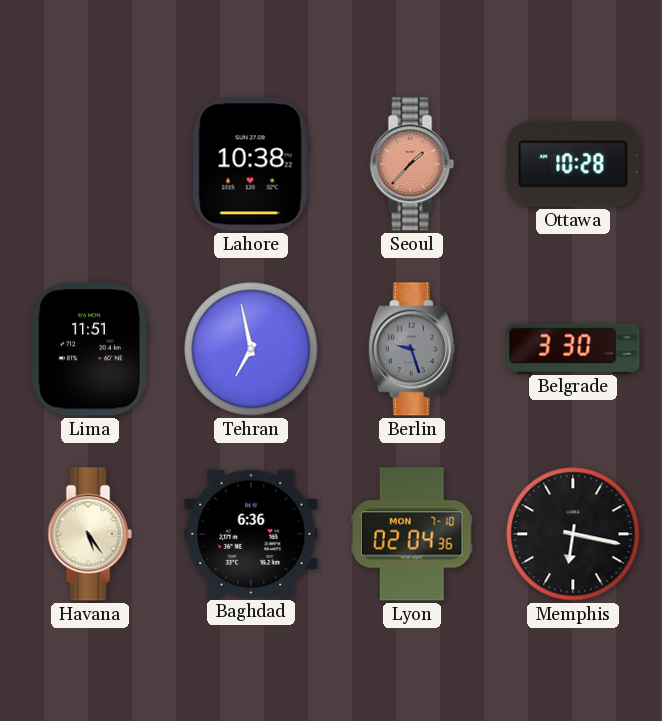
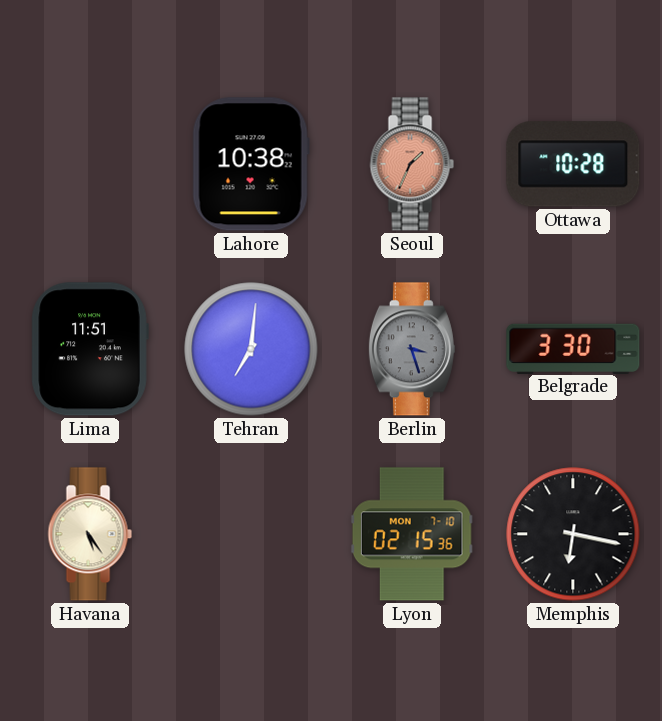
Seoul: 1:37 -> 1:34
Tehran: 6:58 -> 7:01
Berlin: 9:27 -> 3:27
Baghdad: 6:36 -> none
Lyon: 02:04 -> 02:15
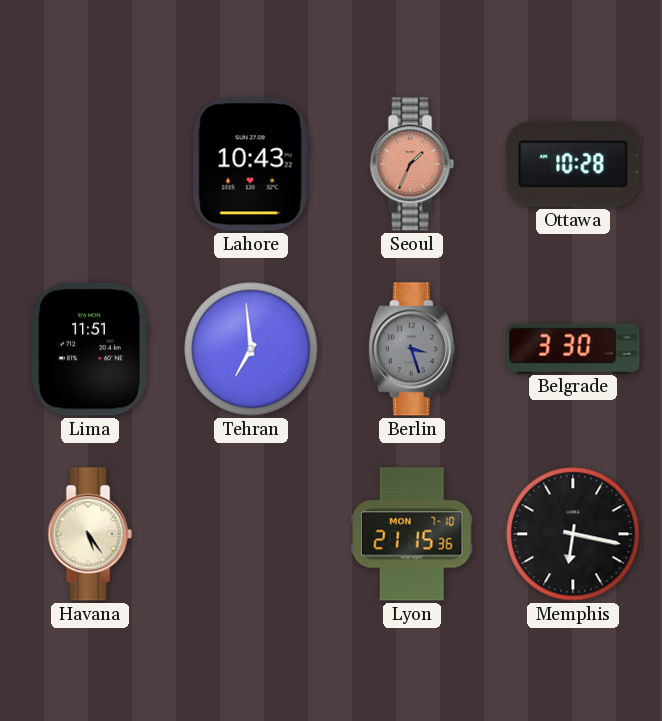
Lahore: 10:38 -> 10:43
Tehran: 7:01 -> 6:59
Lyon: 02:15 -> 21:15
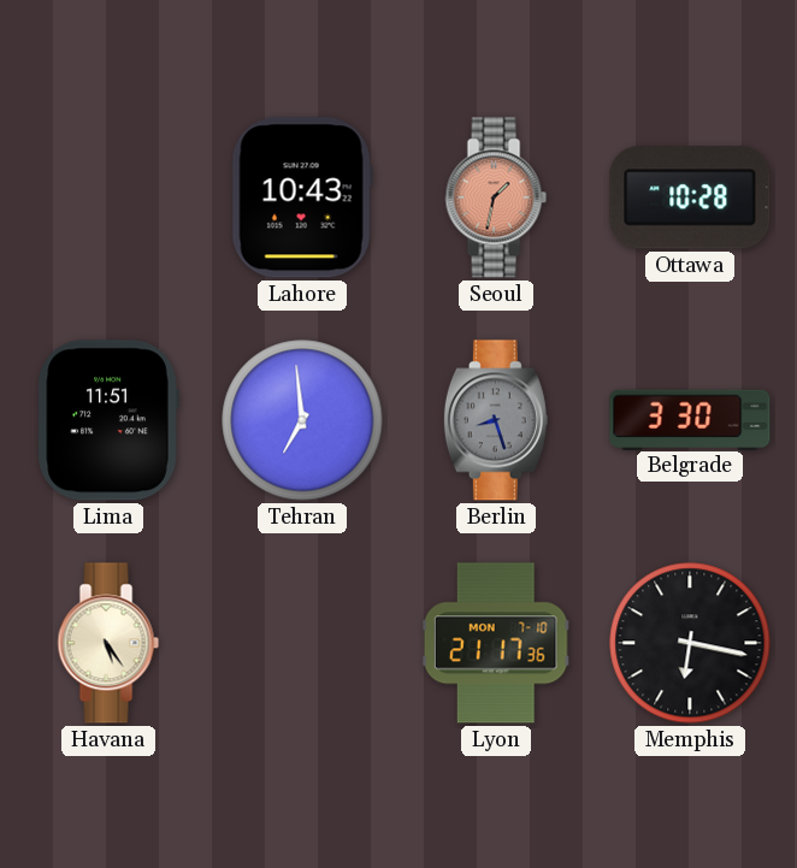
Seoul: 1:34 -> 1:32
Berlin: 3:27 -> 8:27
Lyon: 21:15 -> 21:17
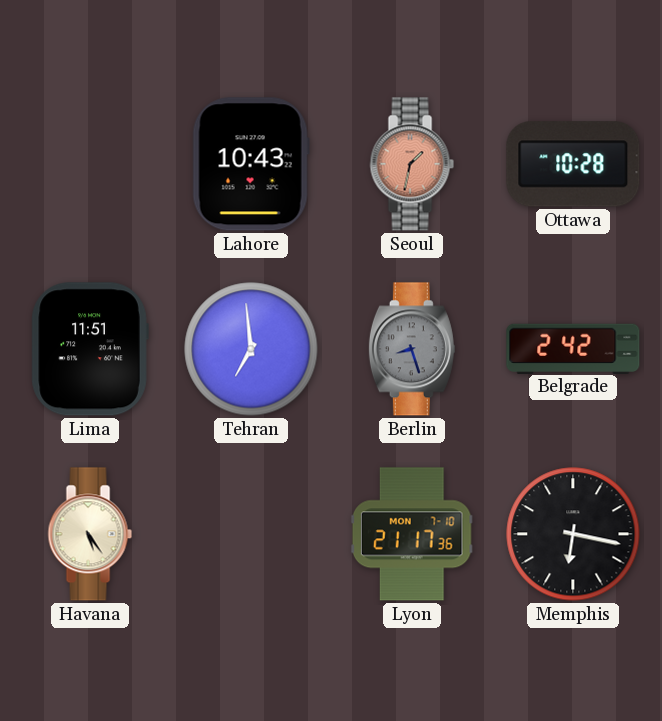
Belgrade: 3:30 -> 2:42
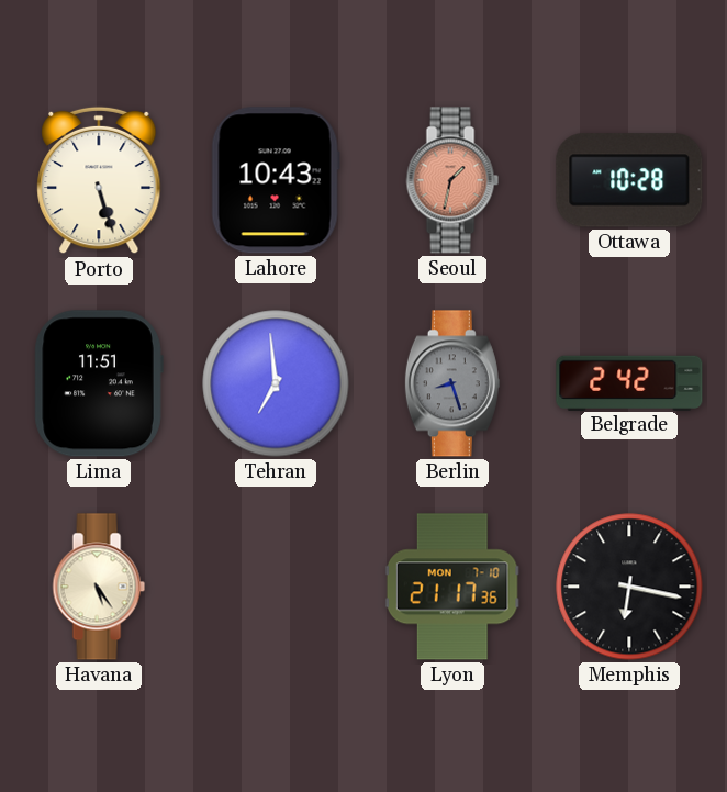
Porto: none -> 5:27
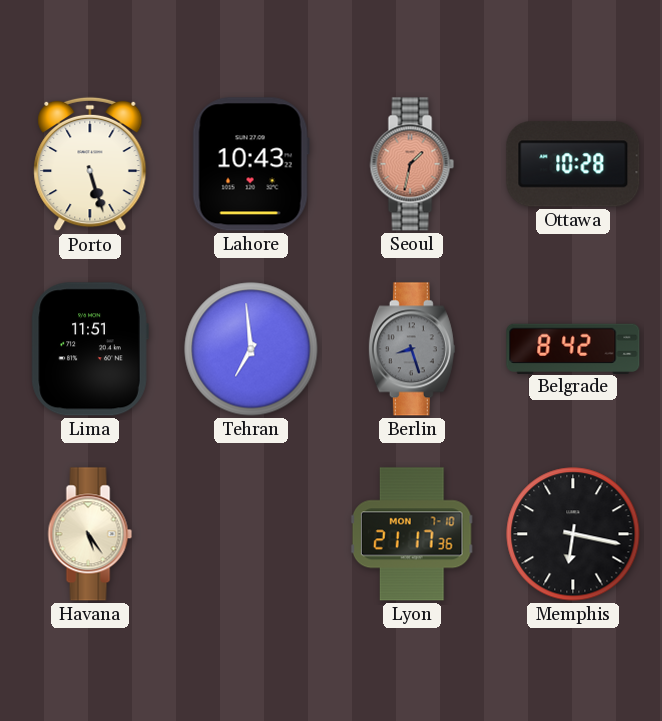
Belgrade: 2:42 -> 8:42
